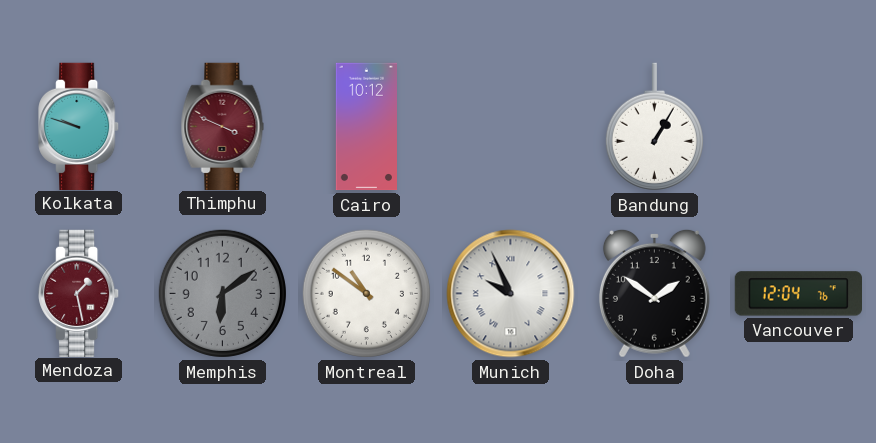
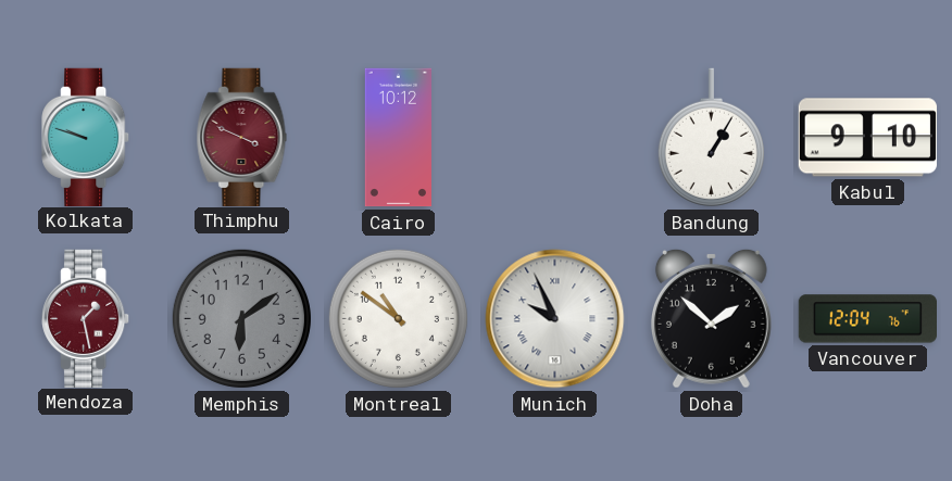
Kabul: none -> 9:10
Doha: 1:51 -> 1:52
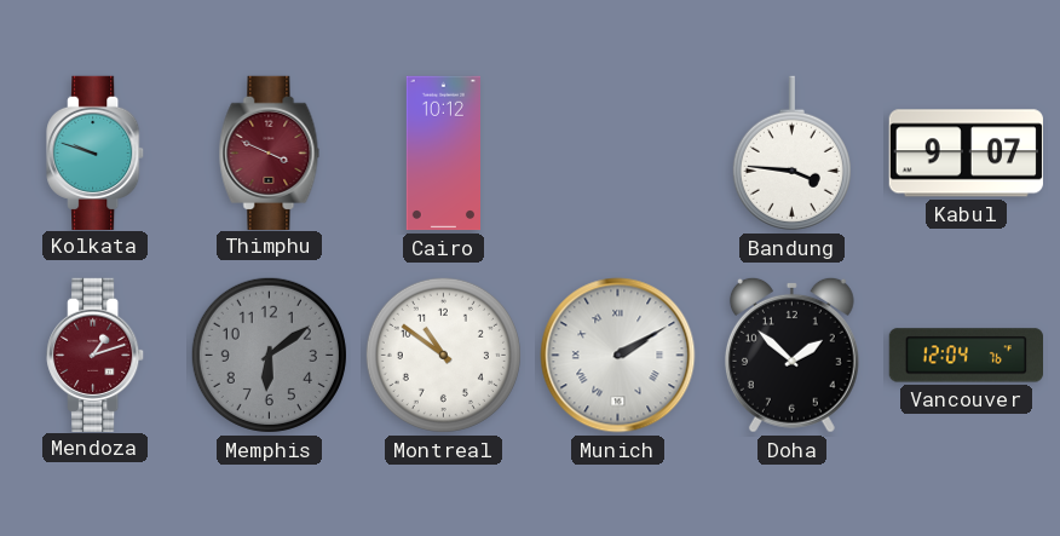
Bandung: 1:05 -> 3:46
Kabul: 9:10 -> 9:07
Mendoza: 1:28 -> 1:12
Munich: 9:56 -> 2:10
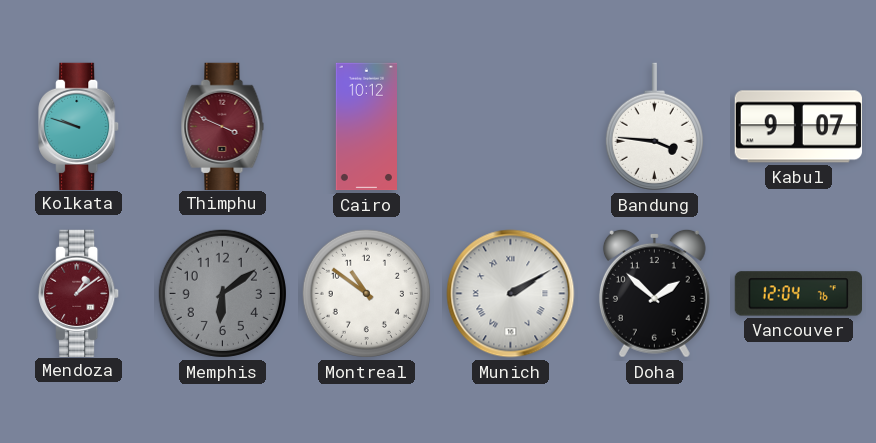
Mendoza: 1:12 -> 1:09
